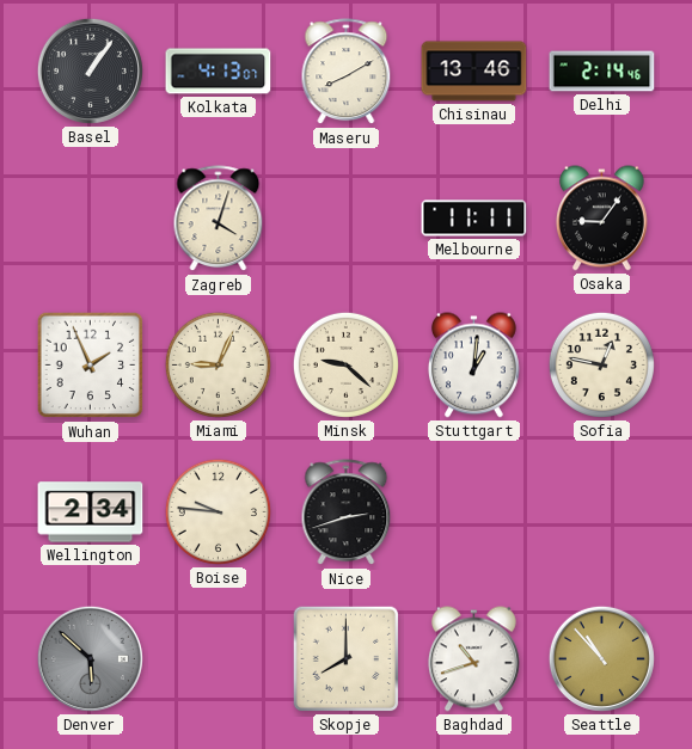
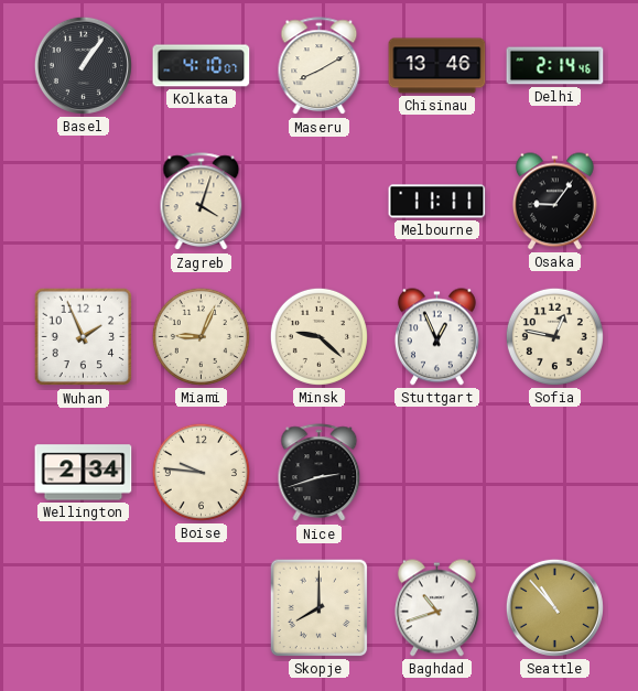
Kolkata: 4:13 -> 4:10
Stuttgart: 1:01 -> 12:56
Denver: 5:52 -> none
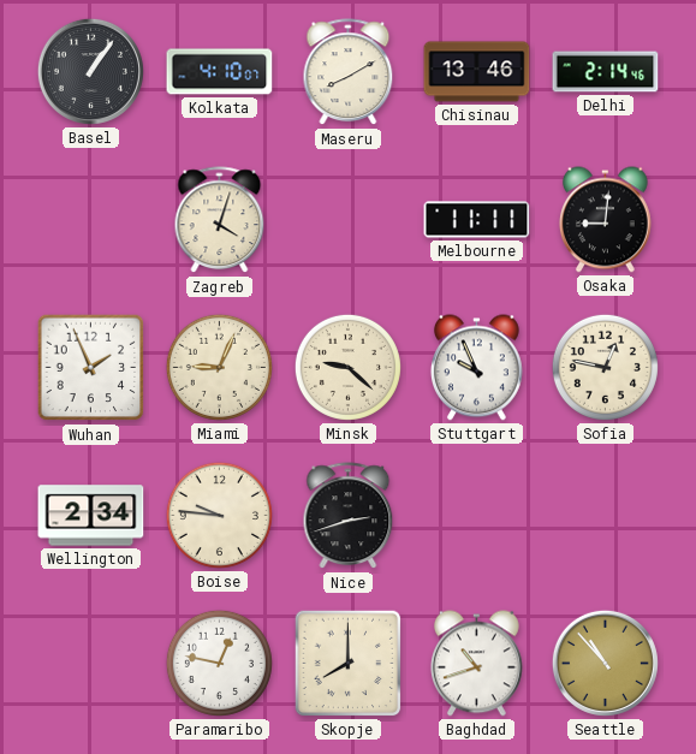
Osaka: 9:06 -> 9:01
Stuttgart: 12:56 -> 9:56
Paramaribo: none -> 12:47
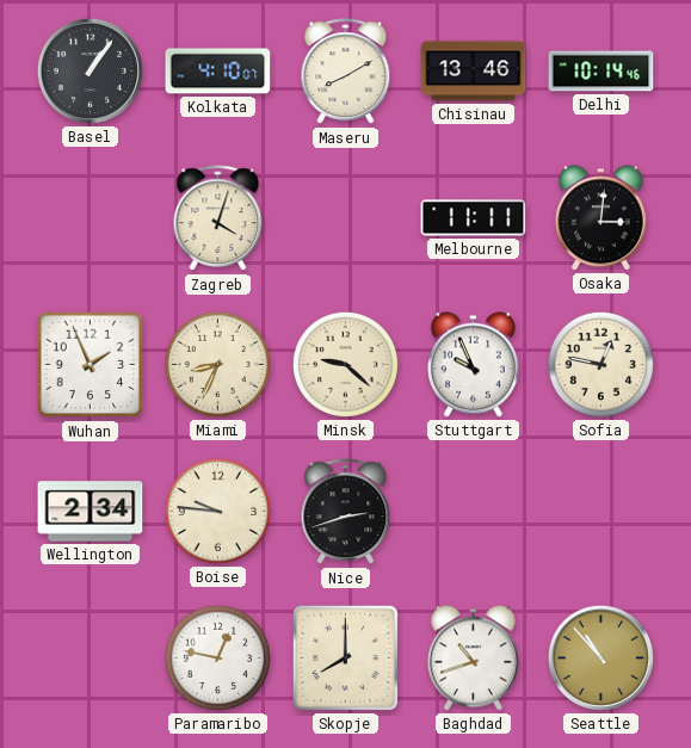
Delhi: 2:14 -> 10:14
Osaka: 9:01 -> 3:01
Miami: 9:04 -> 8:34
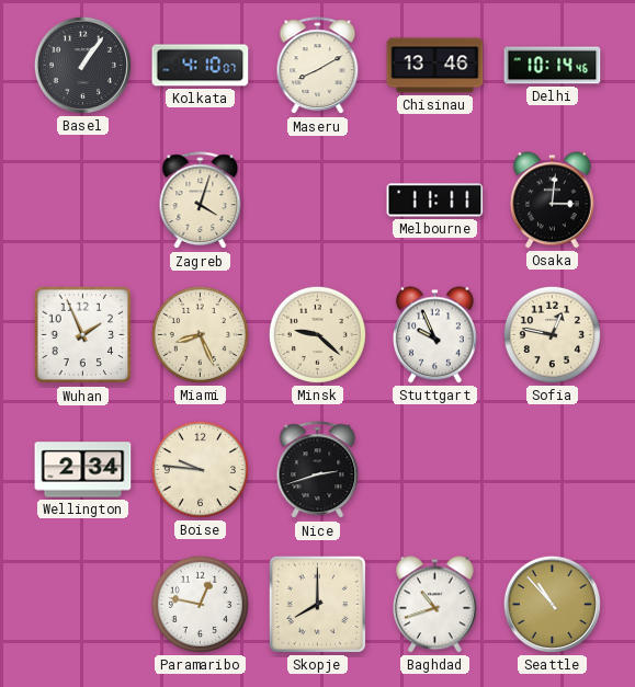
Miami: 8:34 -> 8:26
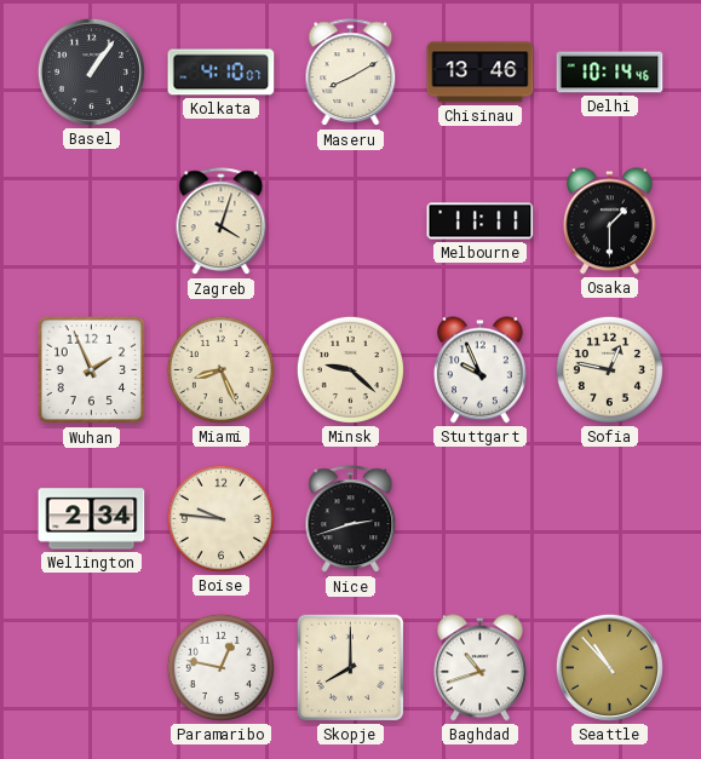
Osaka: 3:01 -> 1:30
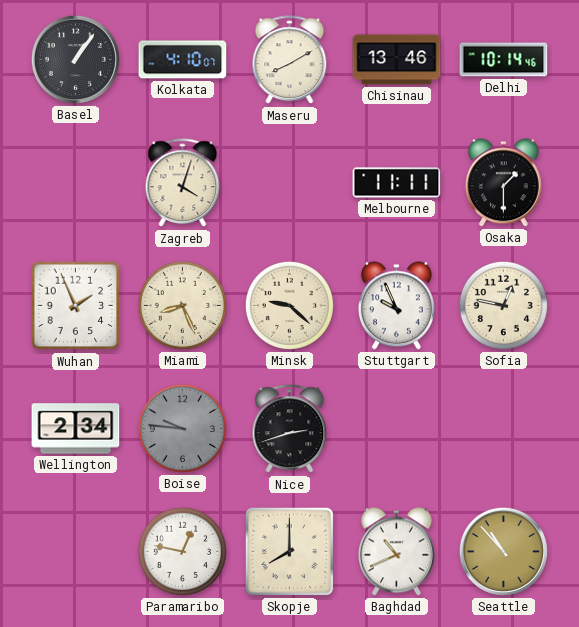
Boise dial: cream -> grey
Baghdad: 10:42 -> 10:41
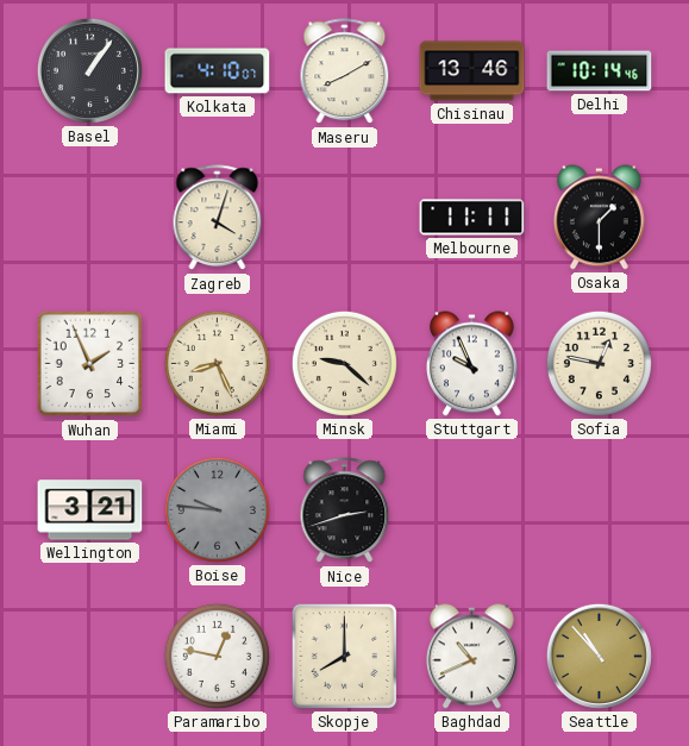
Wellington: 2:34 -> 3:21
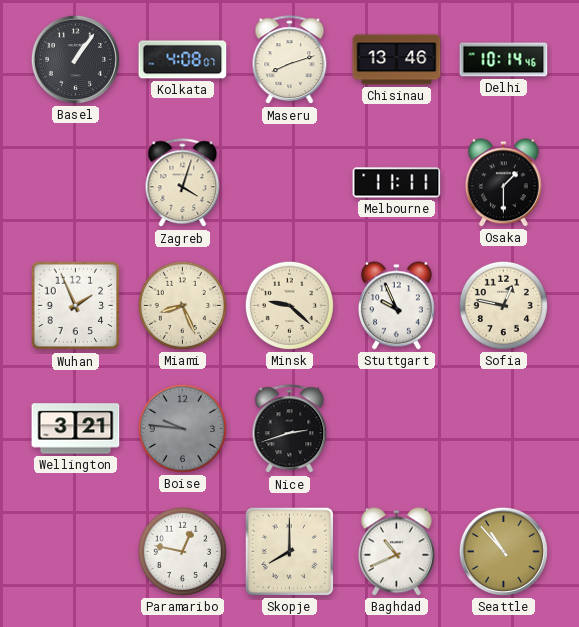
Kolkata: 4:10 -> 4:08
Maseru: 8:10 -> 8:12
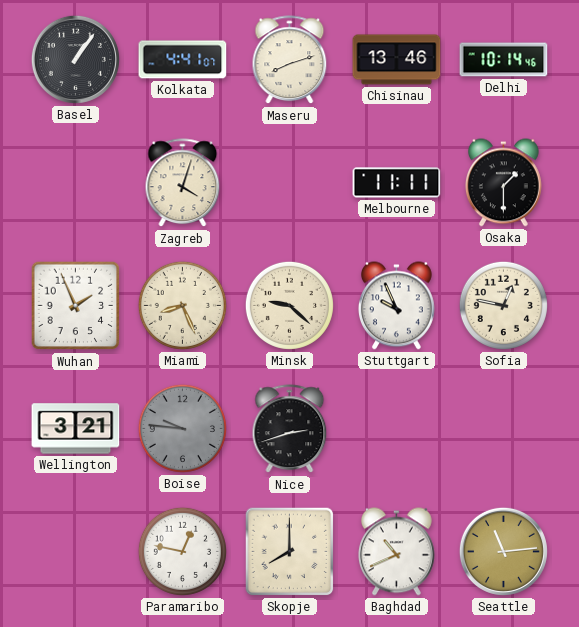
Kolkata: 4:08 -> 4:41
Seattle: 10:53 -> 11:14
